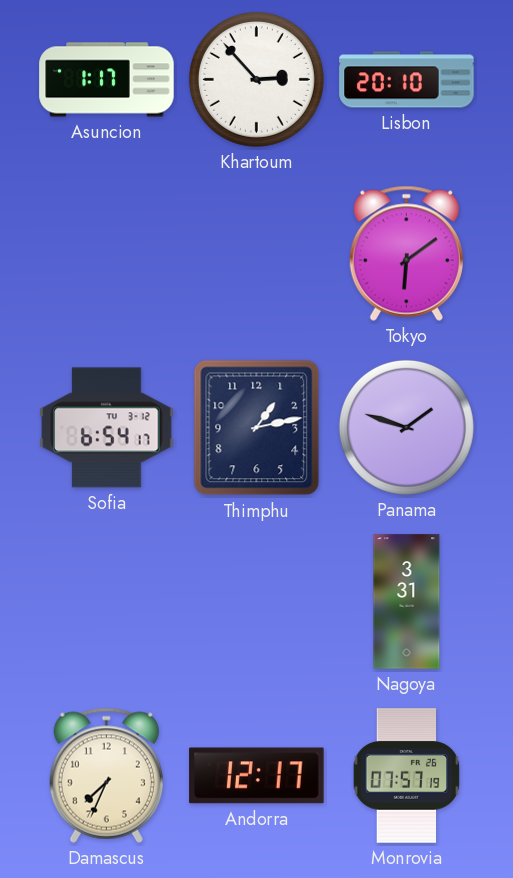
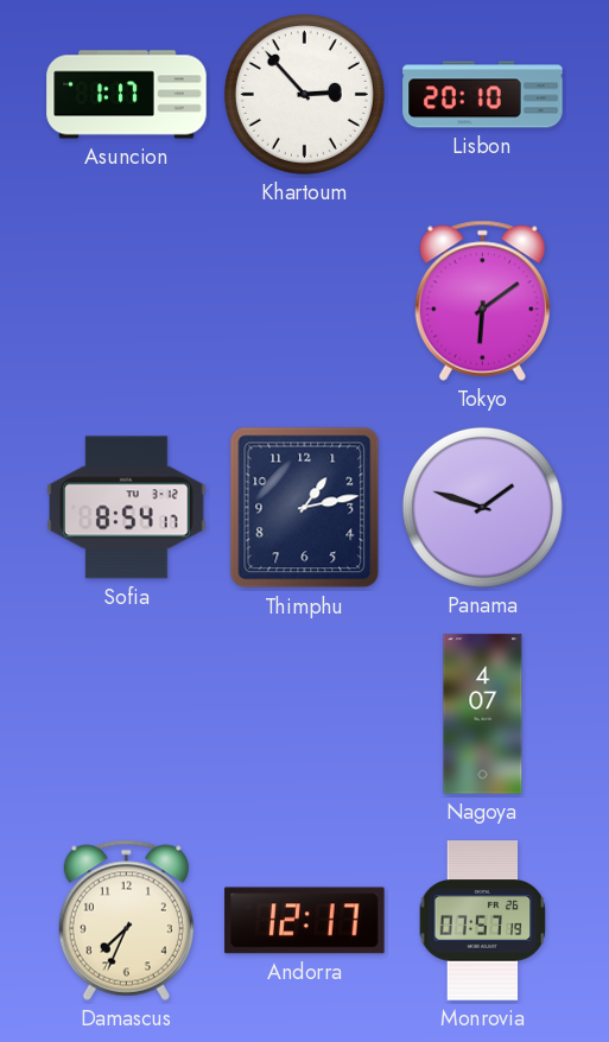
Sofia: 6:54 -> 8:54
Nagoya: 3:31 -> 4:07
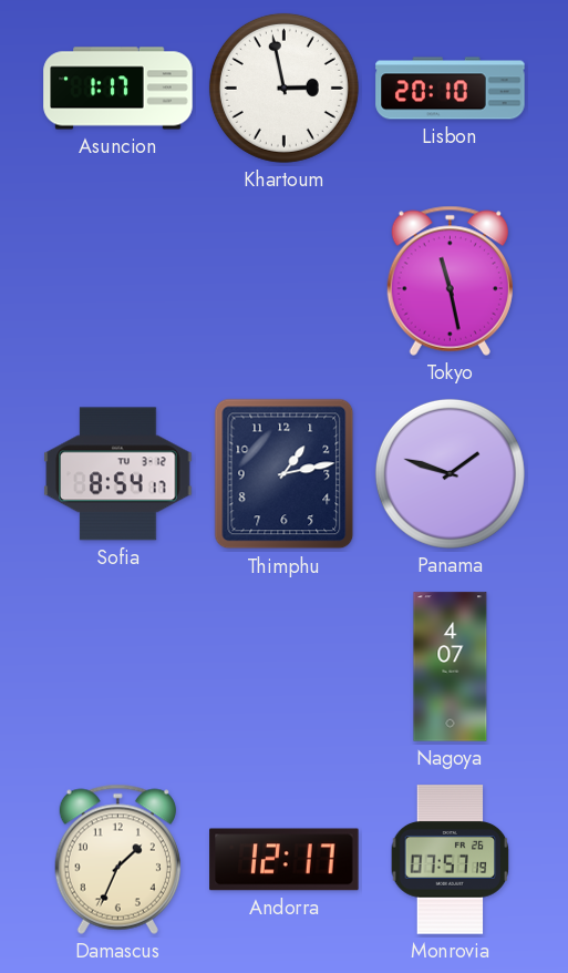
Khartoum: 2:53 -> 2:58
Tokyo: 6:09 -> 11:28
Damascus: 7:34 -> 1:34
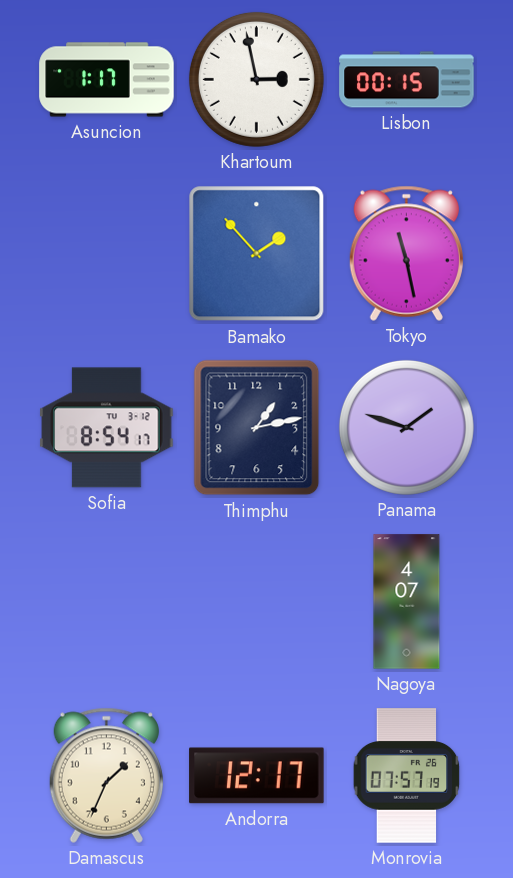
Lisbon: 20:10 -> 00:15
Bamako: none -> 1:53
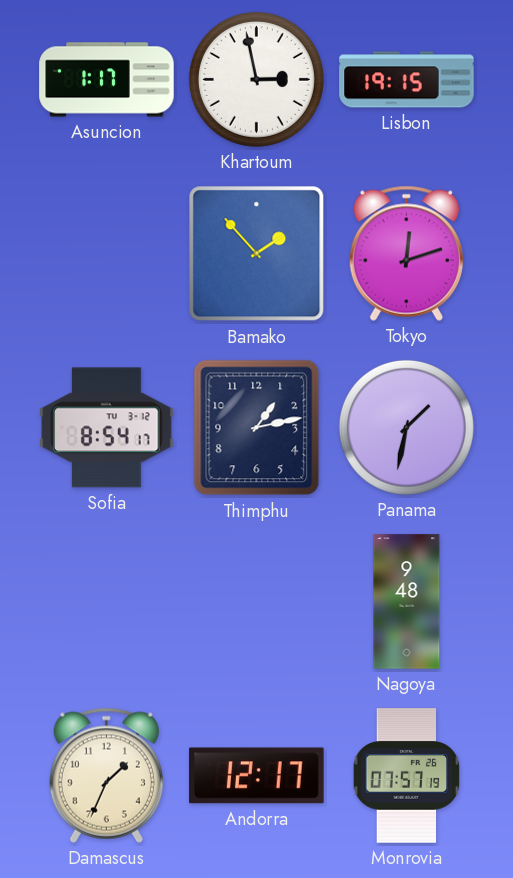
Lisbon: 00:15 -> 19:15
Tokyo: 11:28 -> 12:12
Panama: 1:48 -> 1:32
Nagoya: 4:07 -> 9:48
